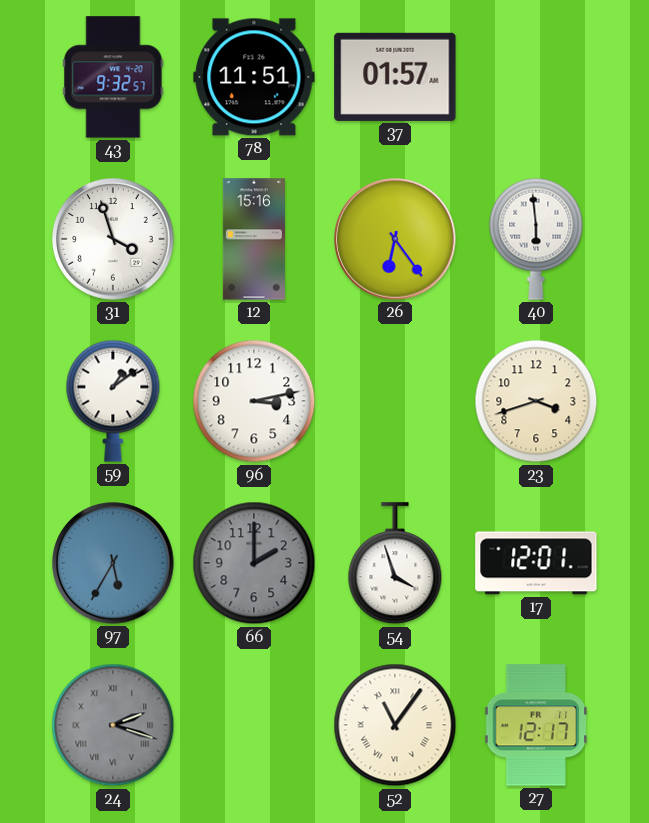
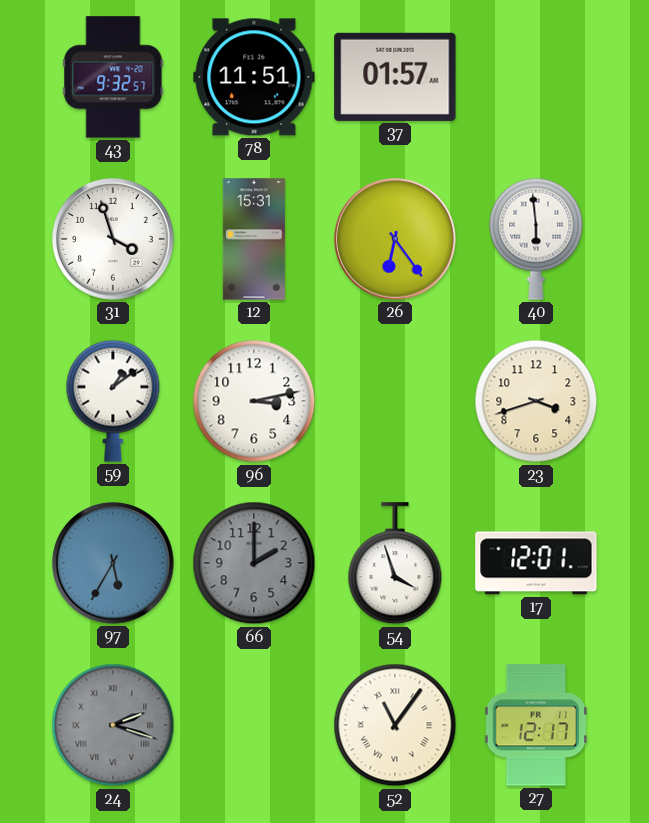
12: 15:16 -> 15:31
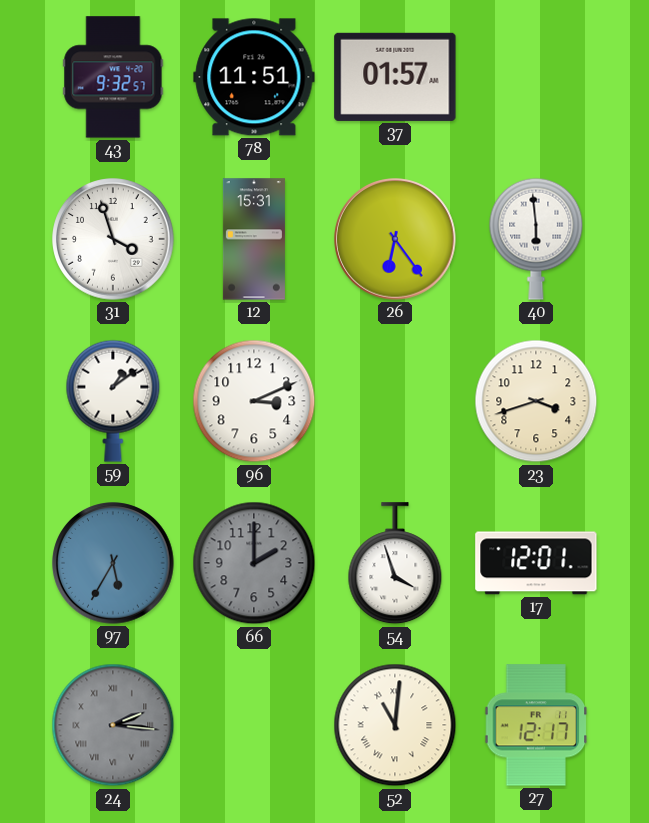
96: 3:13 -> 3:11
24: 2:18 -> 2:16
52: 11:06 -> 11:01
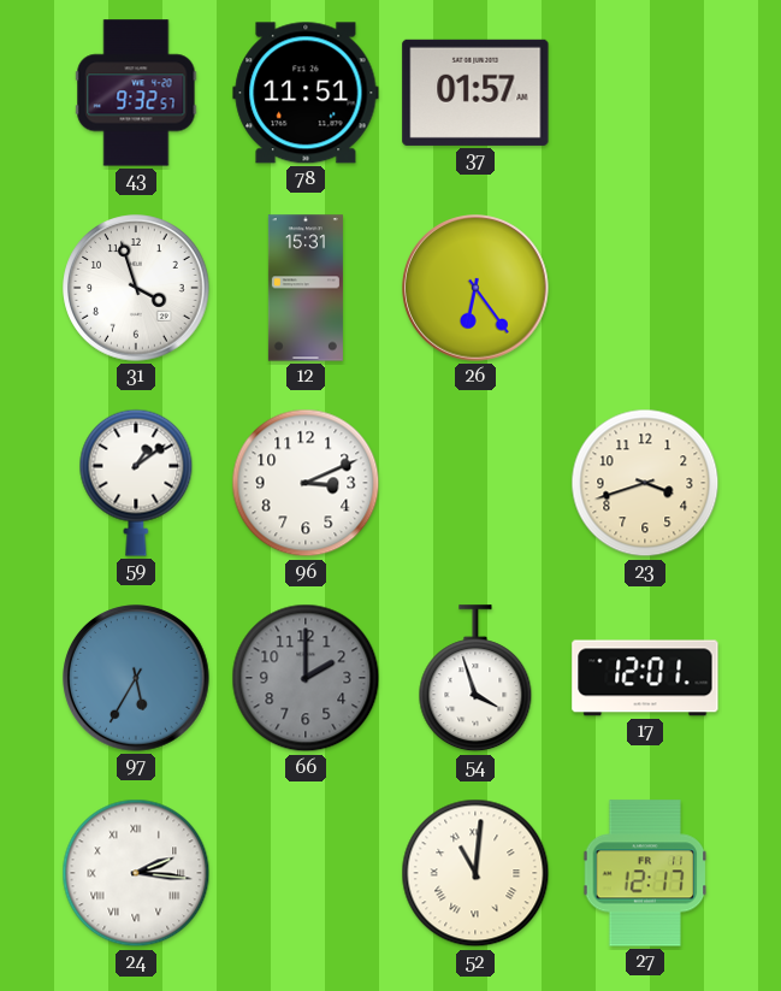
40: 5:59 -> none
24 dial: grey -> white
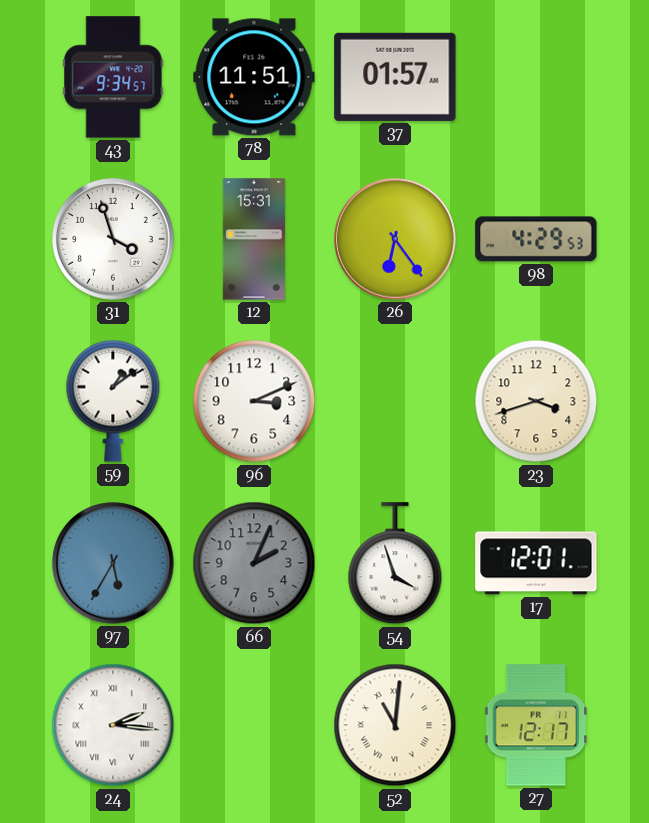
43: 9:32 -> 9:34
98: none -> 4:29
66: 2:00 -> 2:04
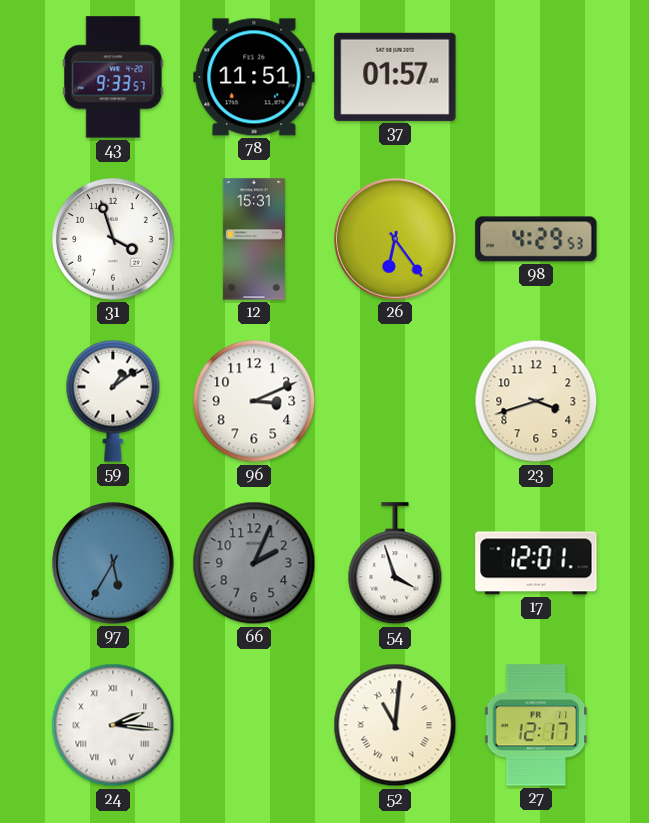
43: 9:34 -> 9:33
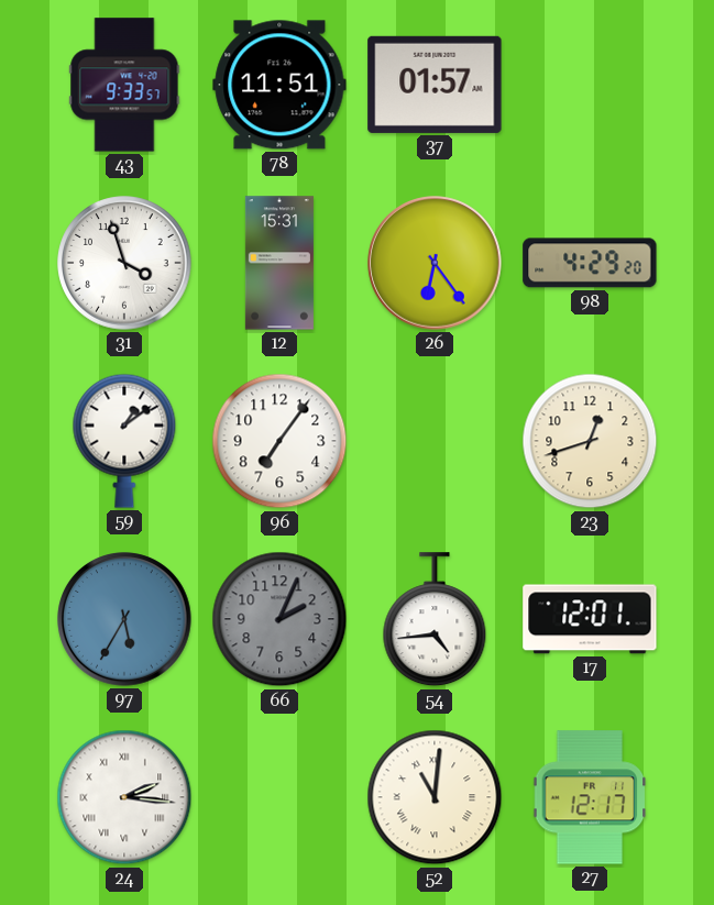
98: 4:29:53 -> 4:29:20
96: 3:11 -> 7:06
23: 3:42 -> 12:42
54: 3:57 -> 4:44
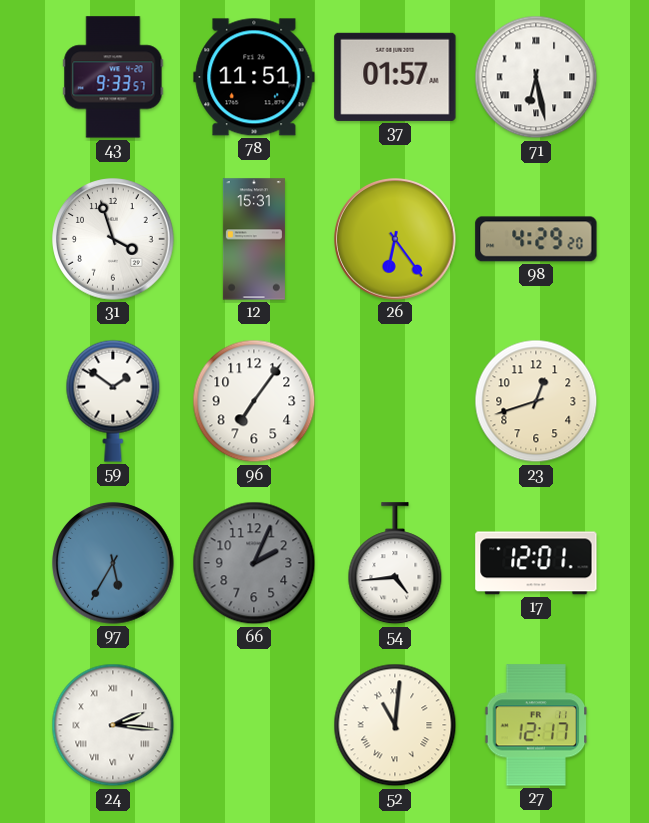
71: none -> 6:28
59: 1:09 -> 1:51
